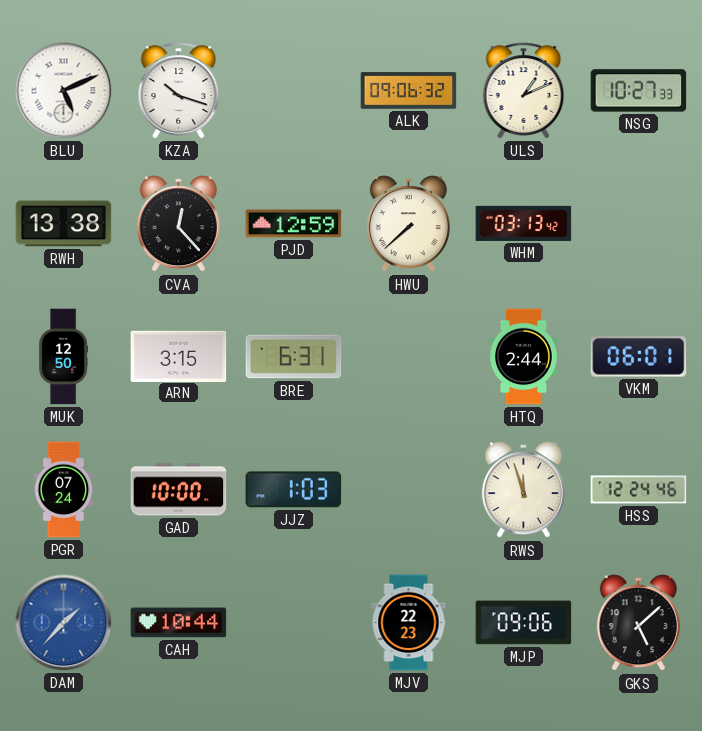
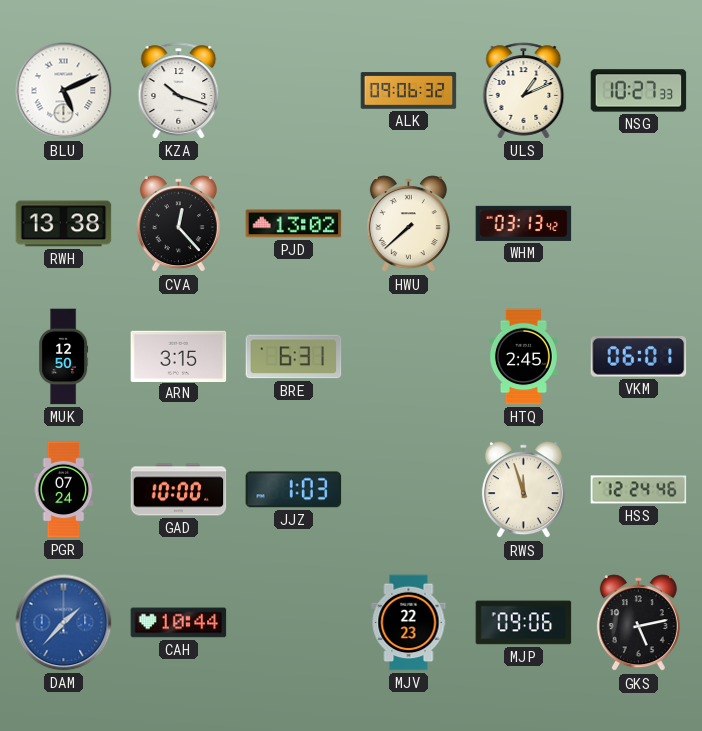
PJD: 12:59 -> 13:02
HTQ: 2:44 -> 2:45
GKS: 5:08 -> 5:13
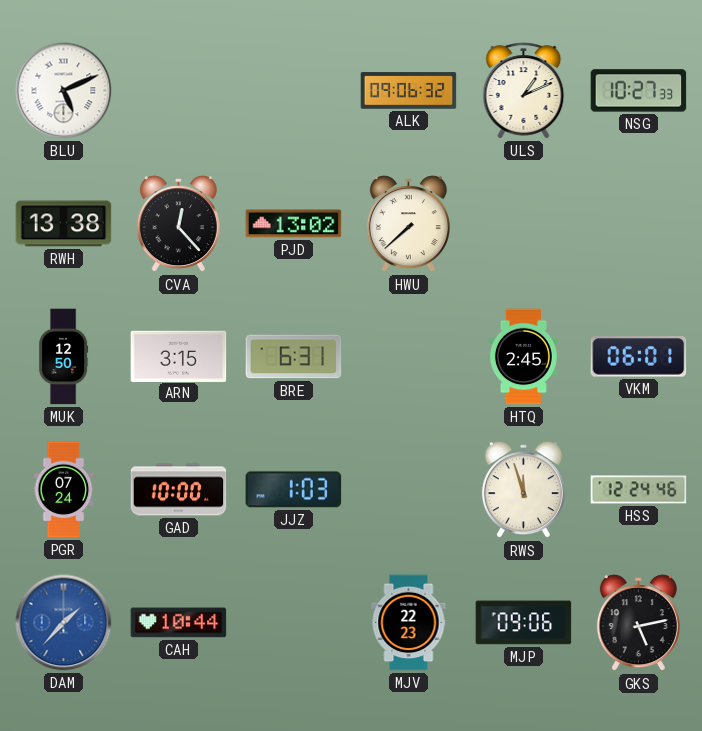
KZA: 10:18 -> none
WHM: 03:13 -> none
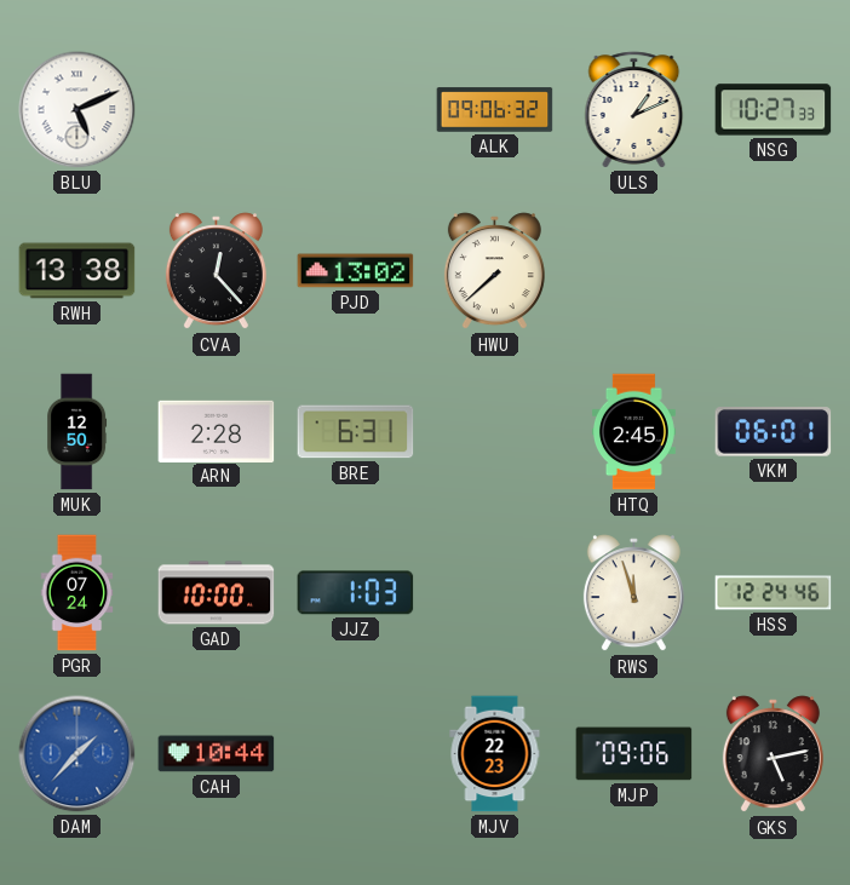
ARN: 3:15 -> 2:28
